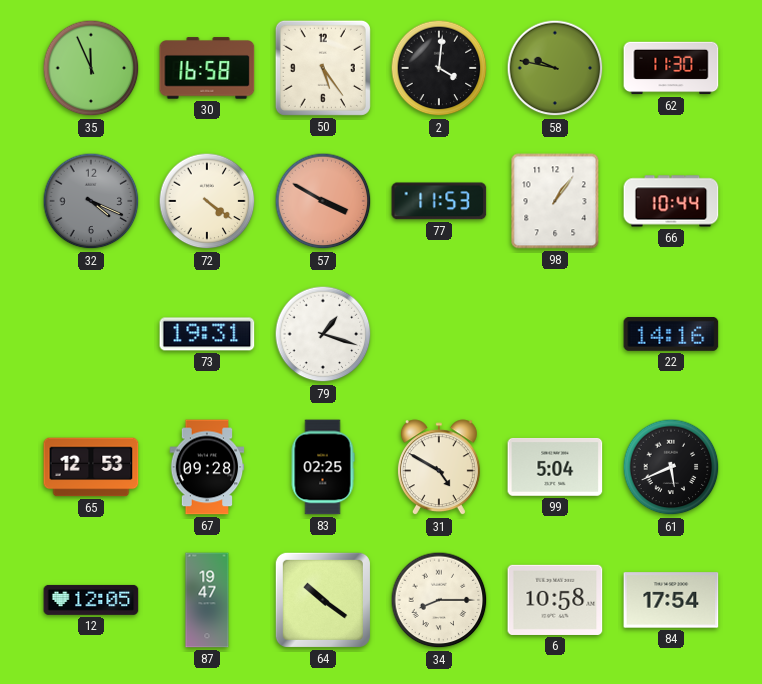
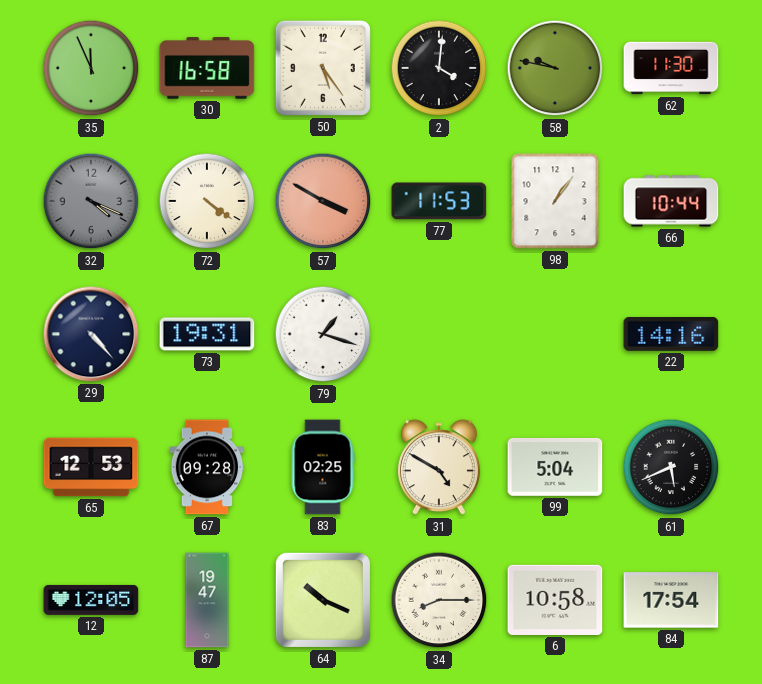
29: none -> 4:23
64: 10:21 -> 10:19
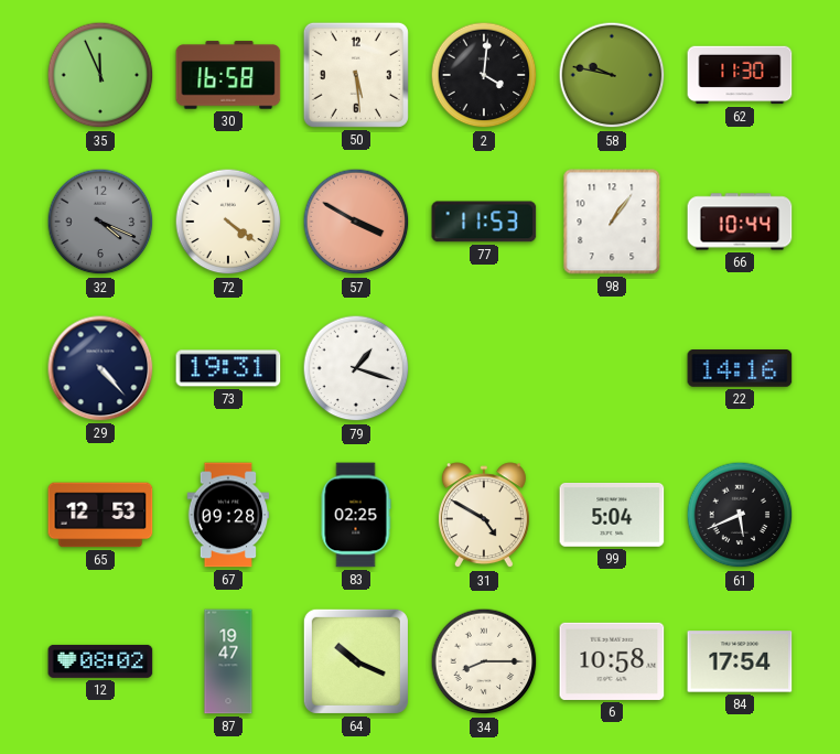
50: 5:24 -> 5:29
12: 12:05 -> 08:02
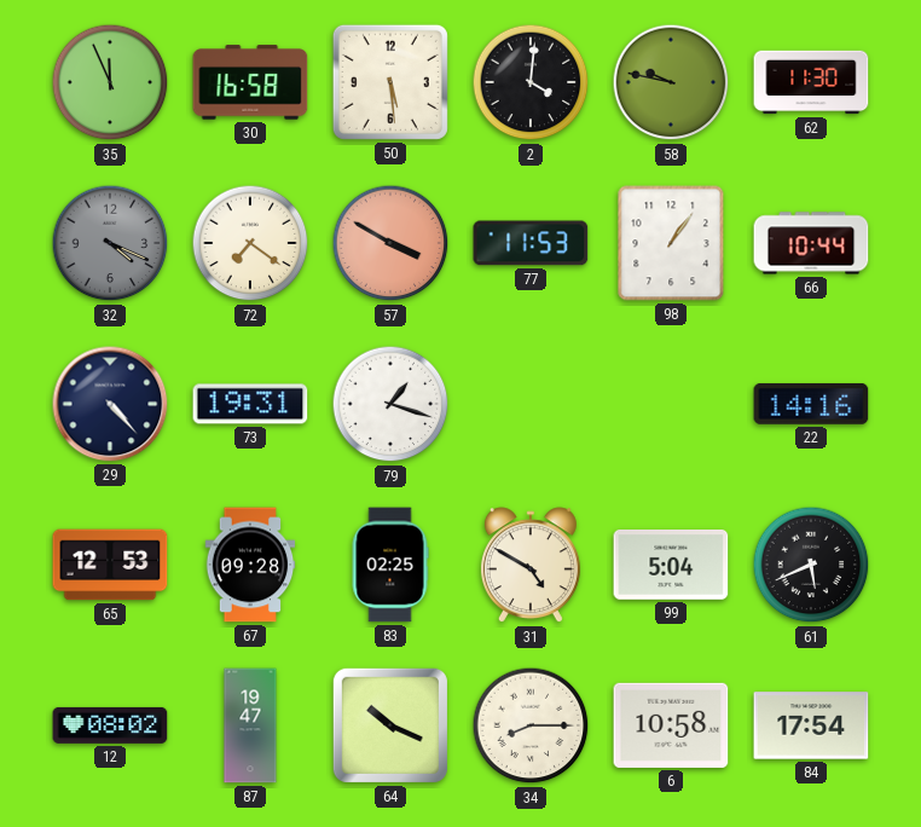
72: 4:21 -> 7:21
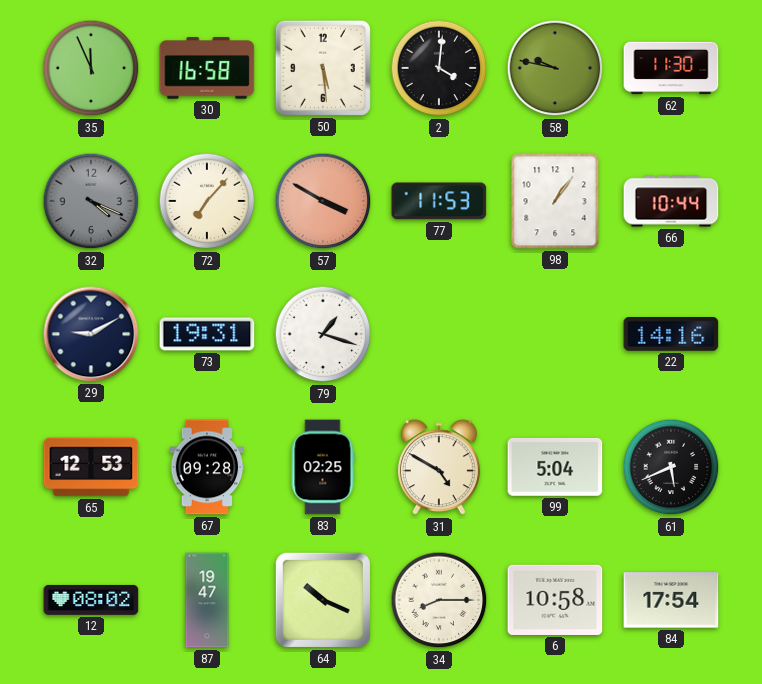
72: 7:21 -> 7:07
29: 4:23 -> 9:10
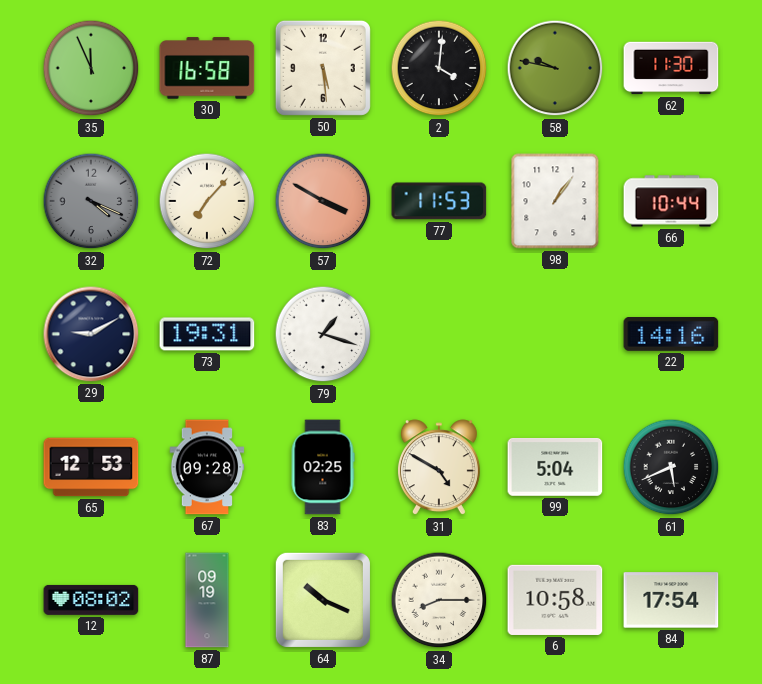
87: 19:47 -> 09:19
